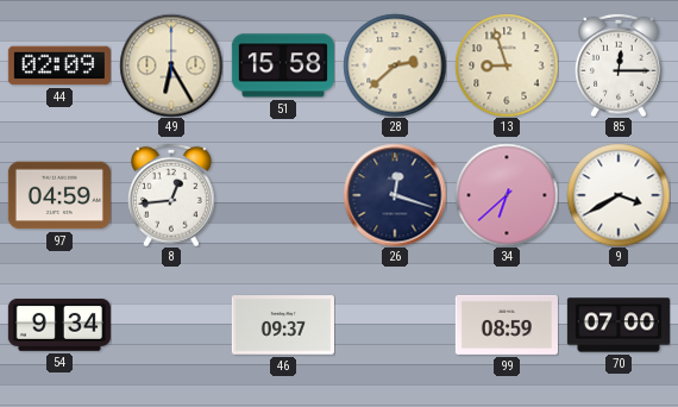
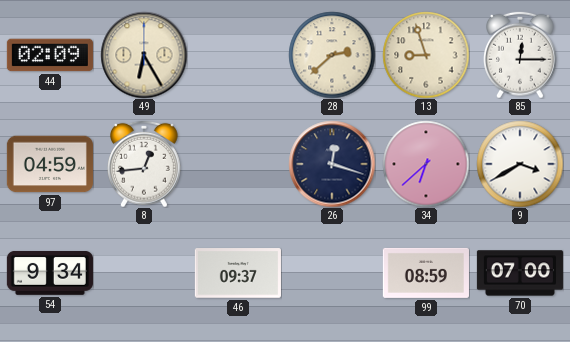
51: 15:58 -> none
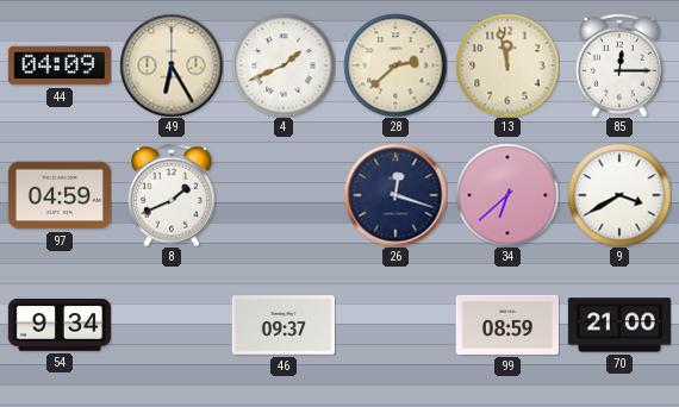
44: 02:09 -> 04:09
4: none -> 1:41
13: 8:57 -> 11:58
8: 12:44 -> 1:41
70: 07:00 -> 21:00
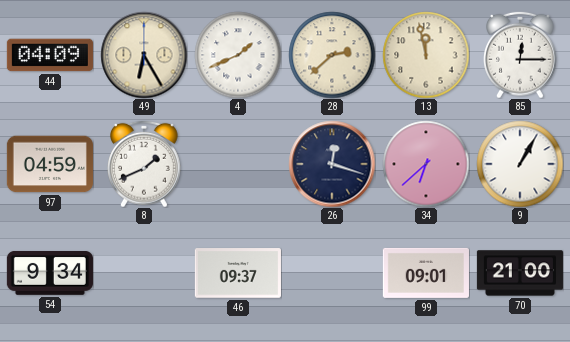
9: 3:40 -> 1:05
99: 08:59 -> 09:01
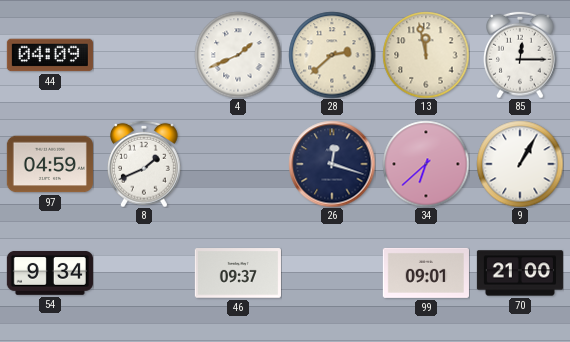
49: 6:25 -> none
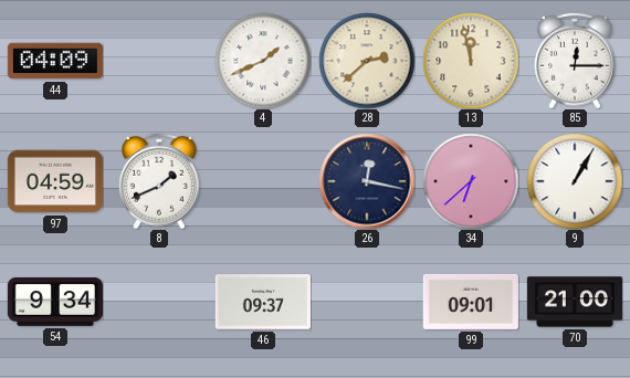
26: 12:18 -> 12:17
